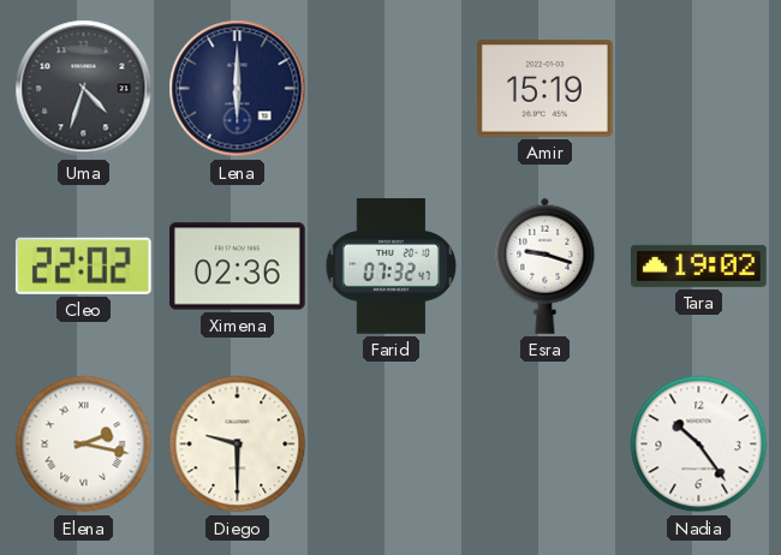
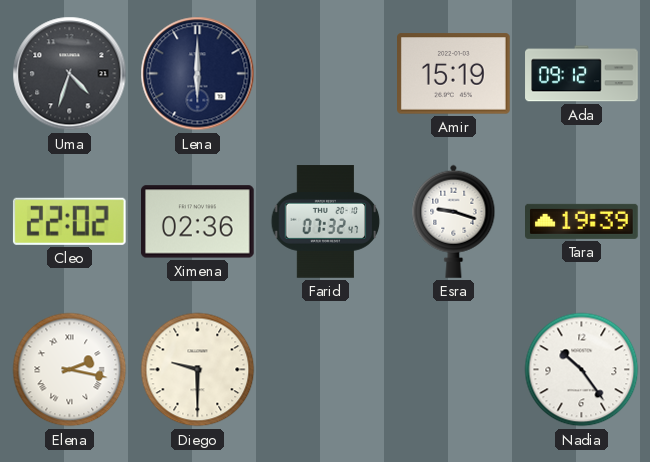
Ada: none -> 09:12
Tara: 19:02 -> 19:39
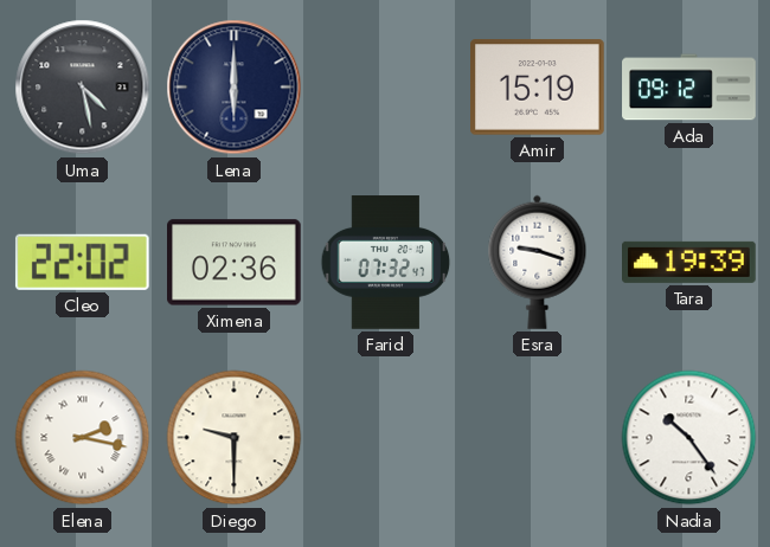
Uma: 4:33 -> 4:28
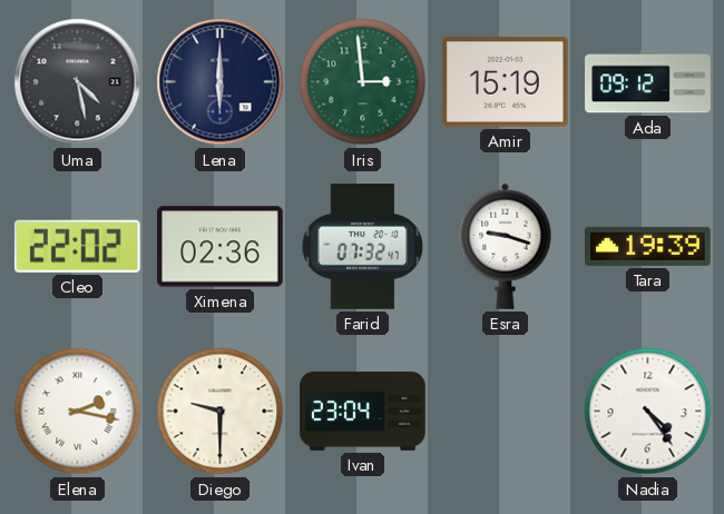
Iris: none -> 2:59
Ivan: none -> 23:04
Nadia: 10:24 -> 4:24
